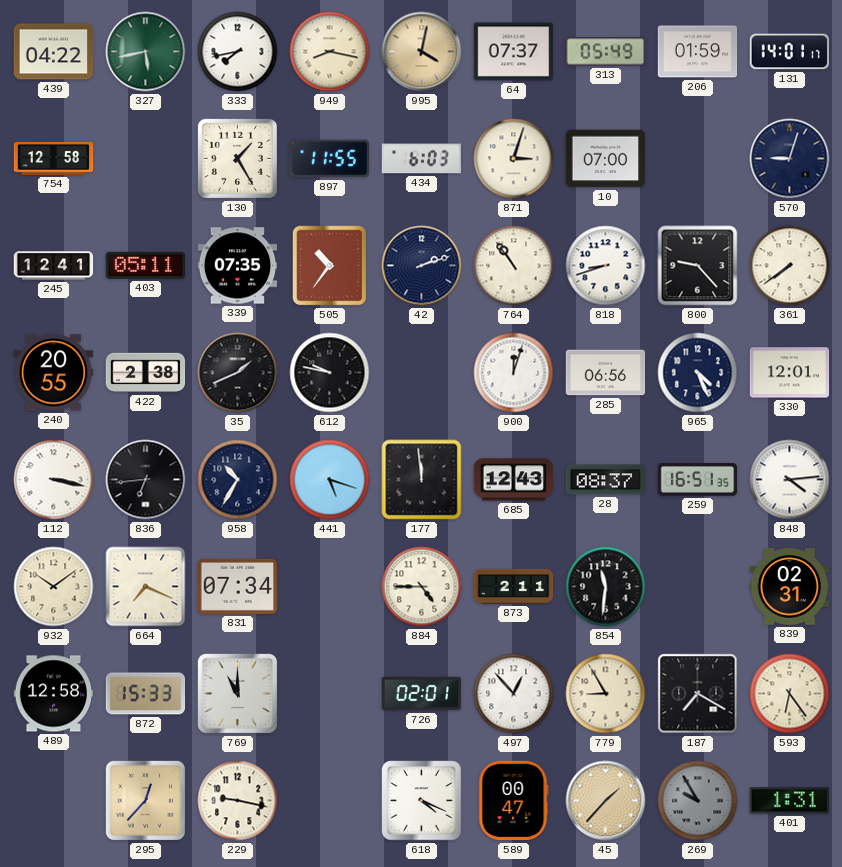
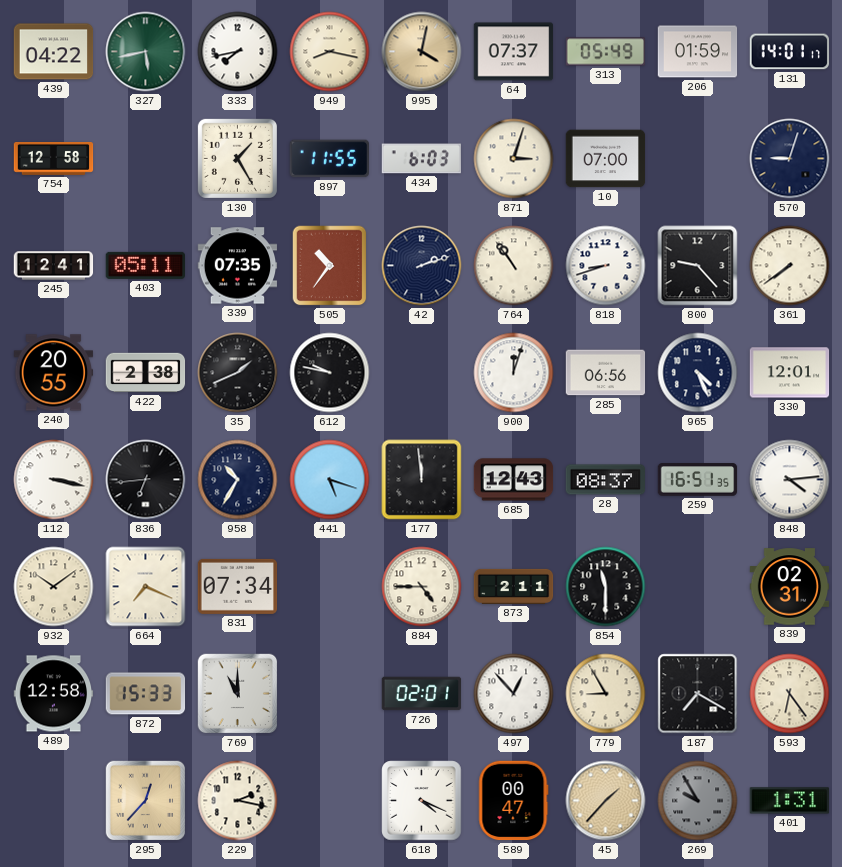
854: 11:31 -> 11:30
229: 9:17 -> 2:17
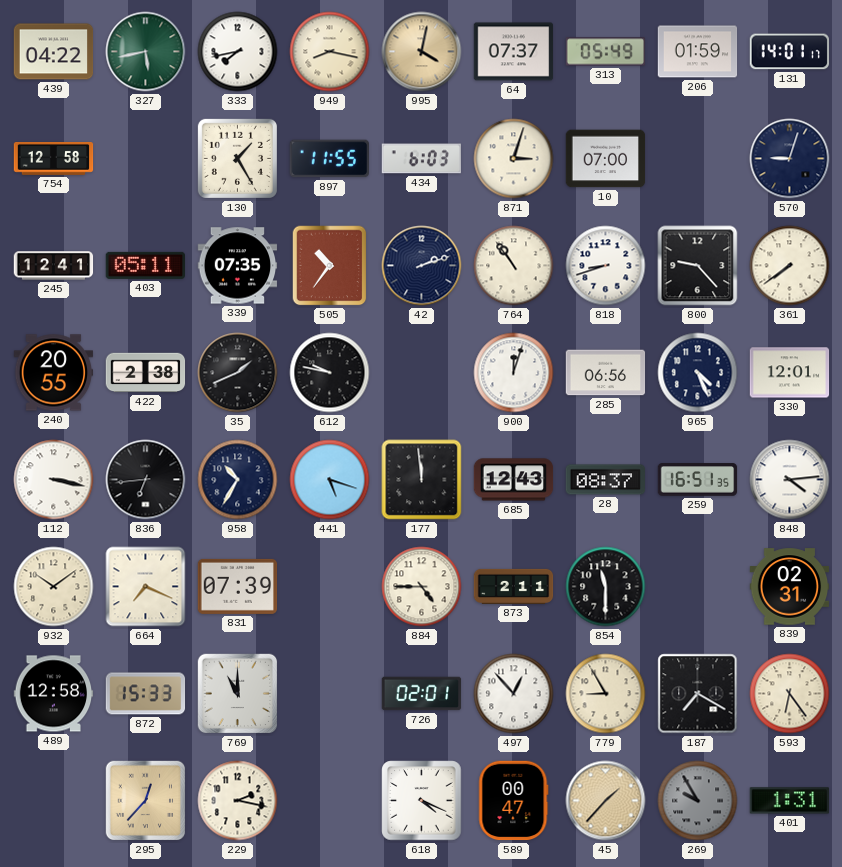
831: 07:34 -> 07:39
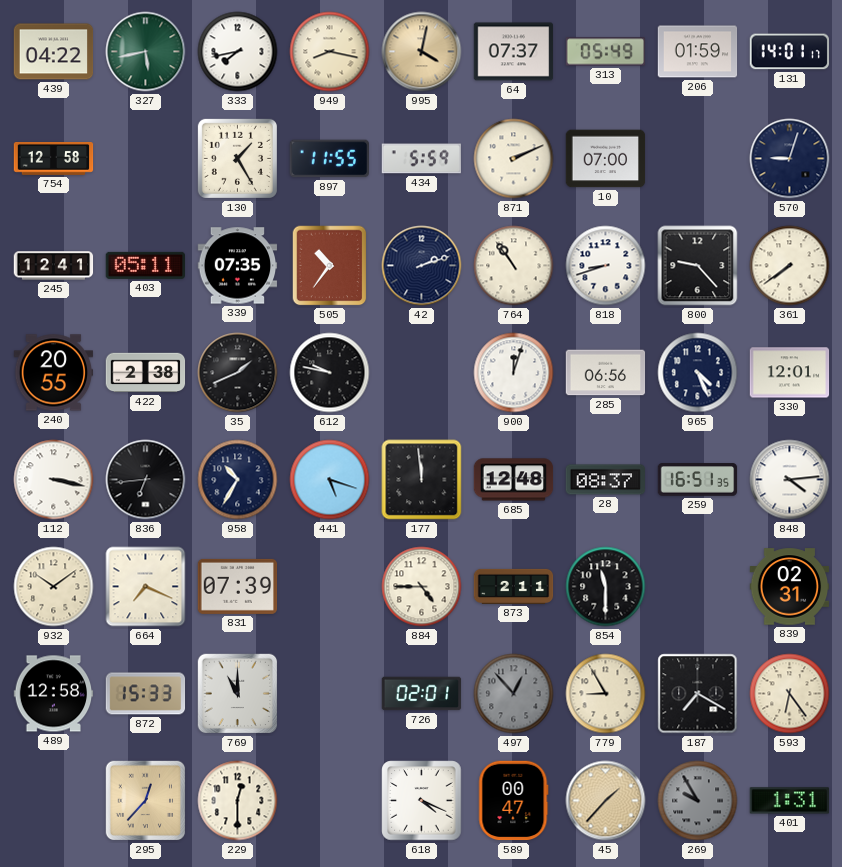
434: 6:03 -> 5:59
871: 3:03 -> 2:11
685: 12:43 -> 12:48
497 dial: white -> grey
229: 2:17 -> 12:30
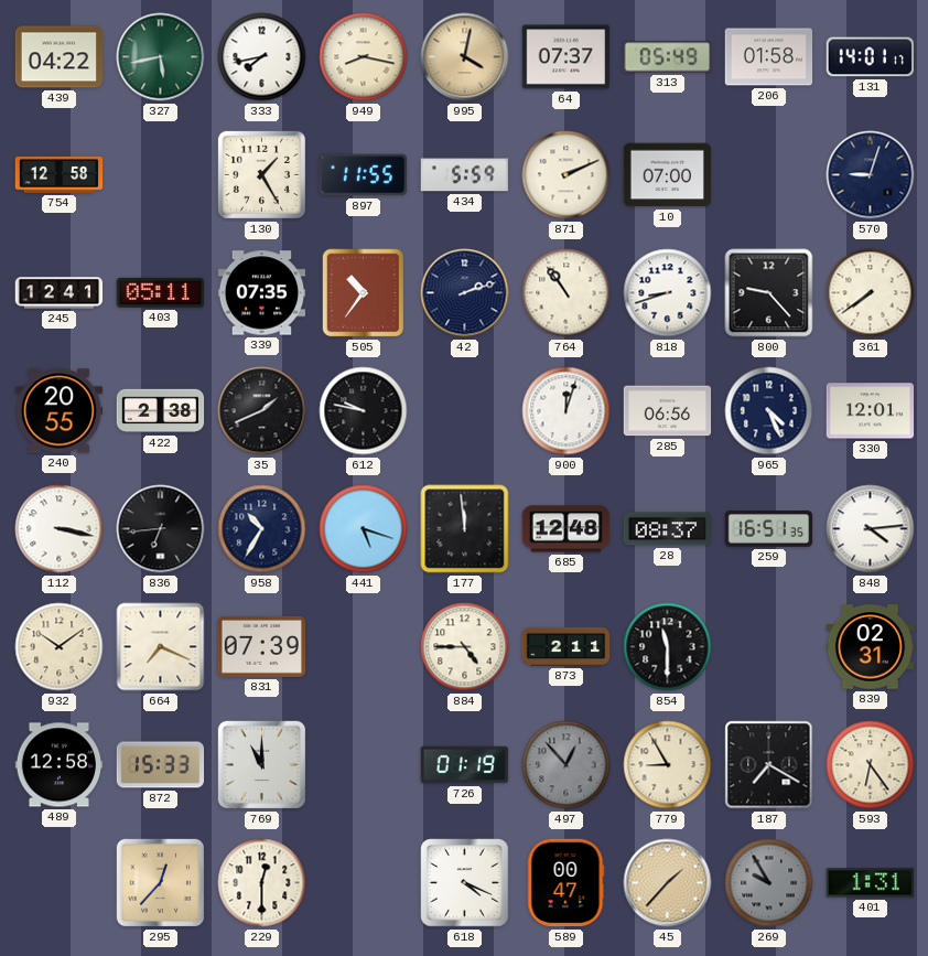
206: 01:59 -> 01:58
726: 02:01 -> 01:19
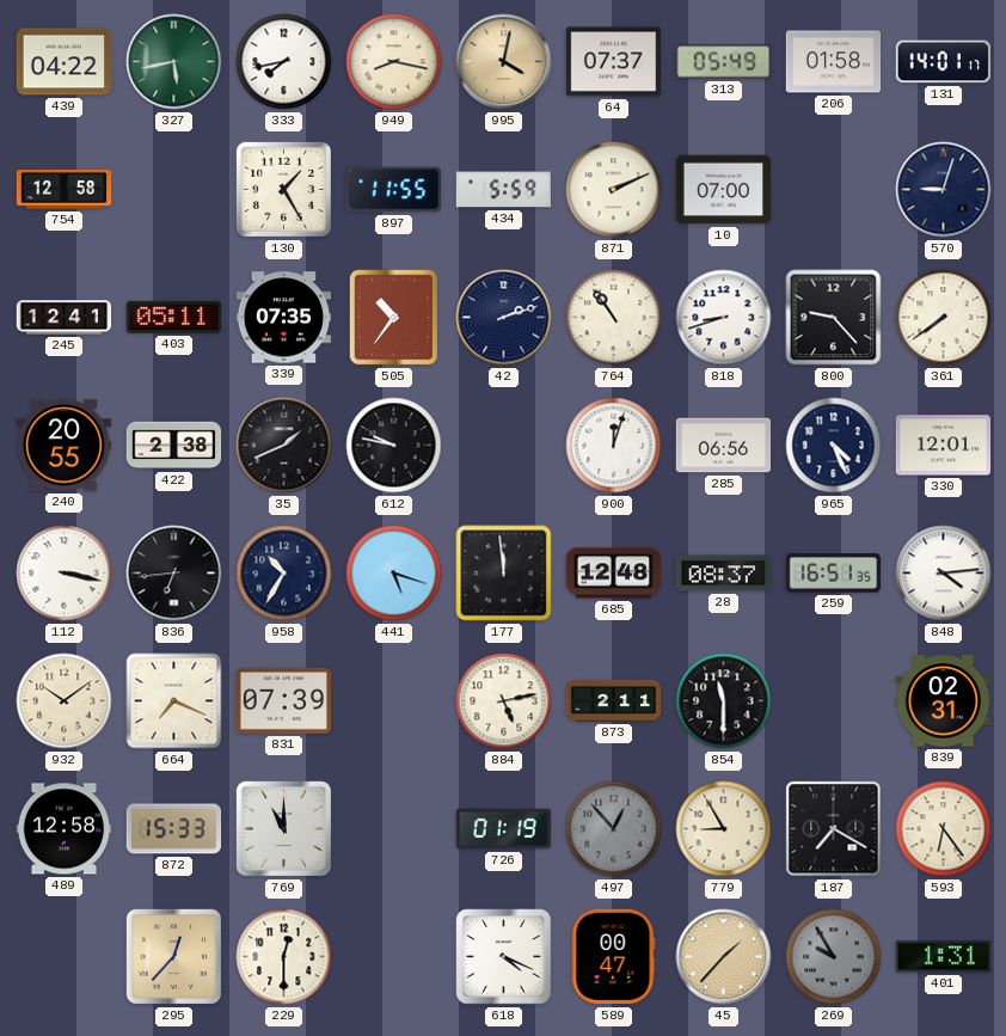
884: 4:45 -> 5:13
